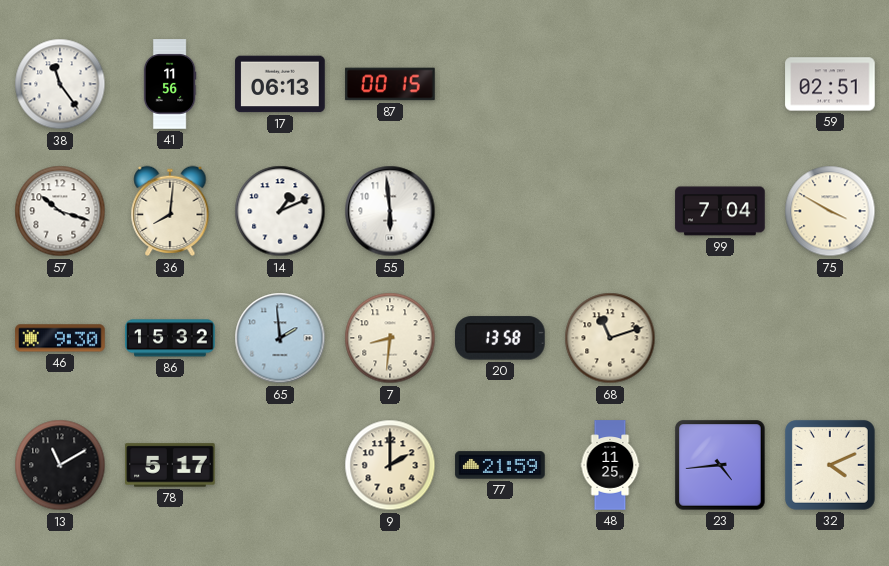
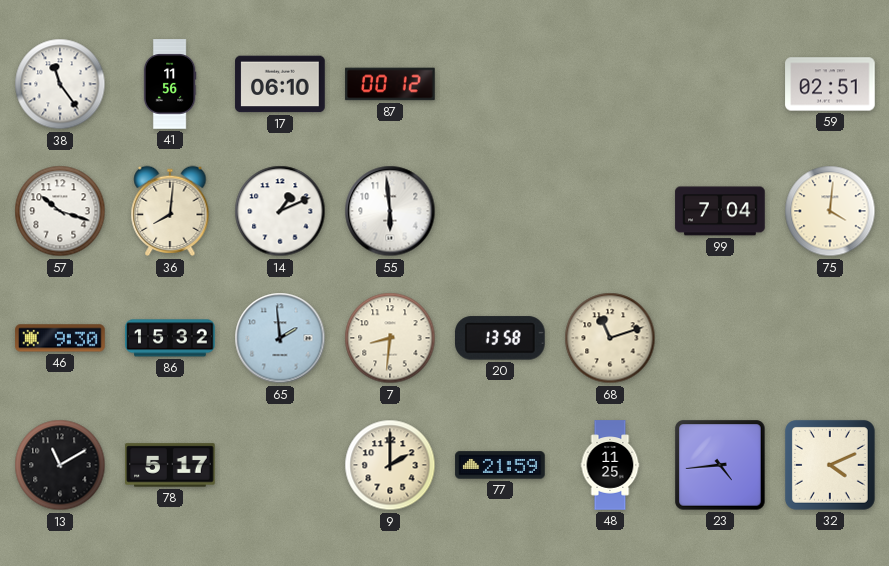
17: 06:13 -> 06:10
87: 00:15 -> 00:12
75: 3:50 -> 4:01
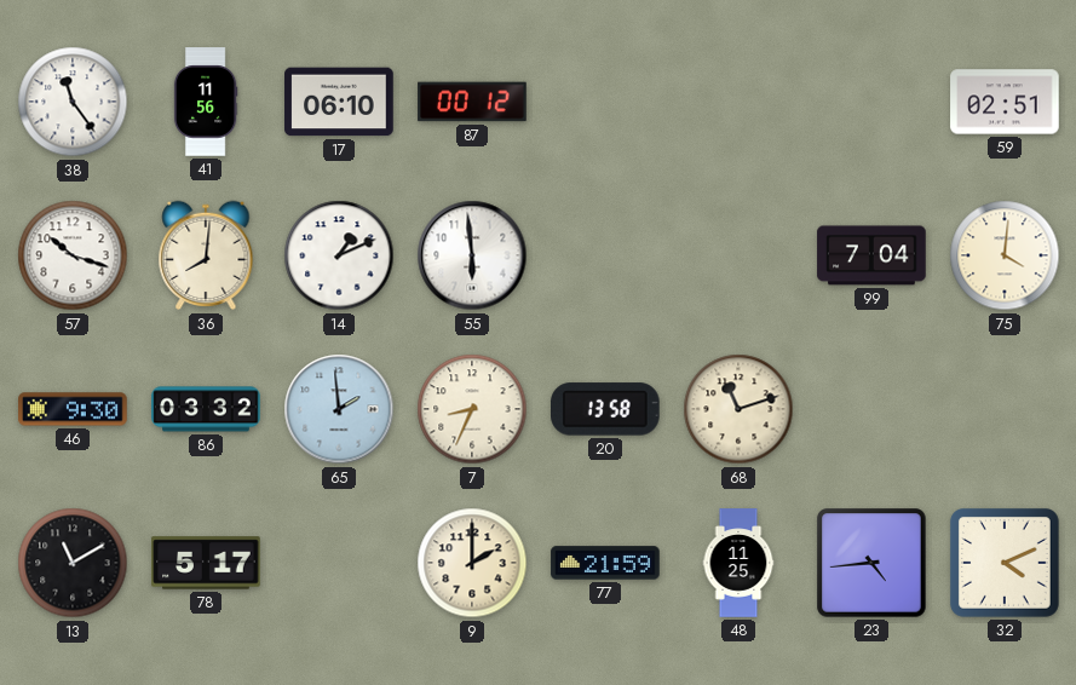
86: 15:32 -> 03:32
7: 8:31 -> 8:34
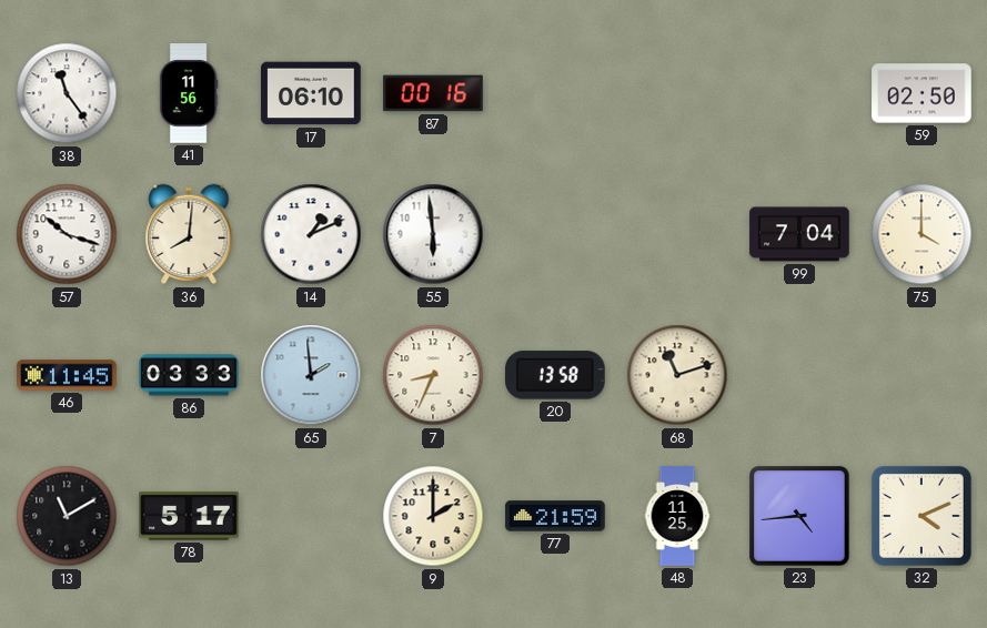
87: 00:12 -> 00:16
59: 02:51 -> 02:50
75: 4:01 -> 4:00
46: 9:30 -> 11:45
86: 03:32 -> 03:33
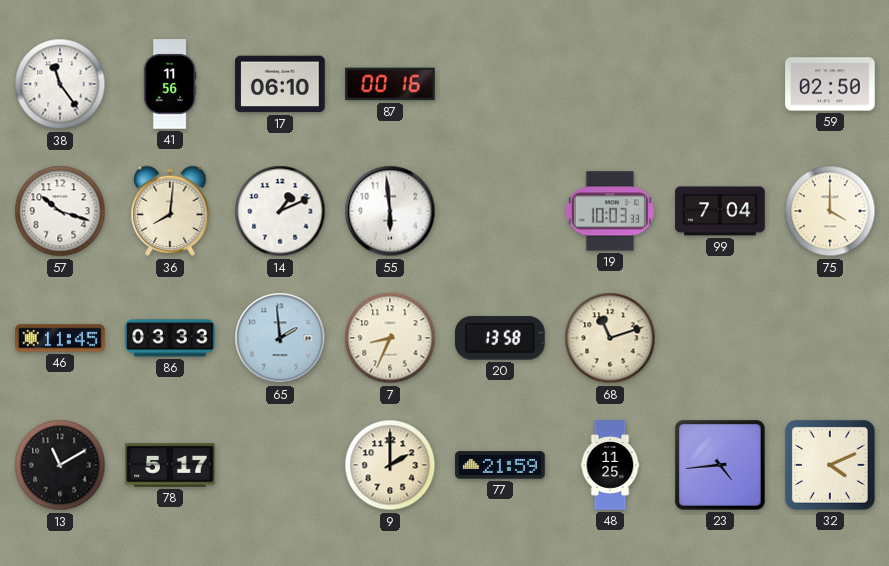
19: none -> 10:03
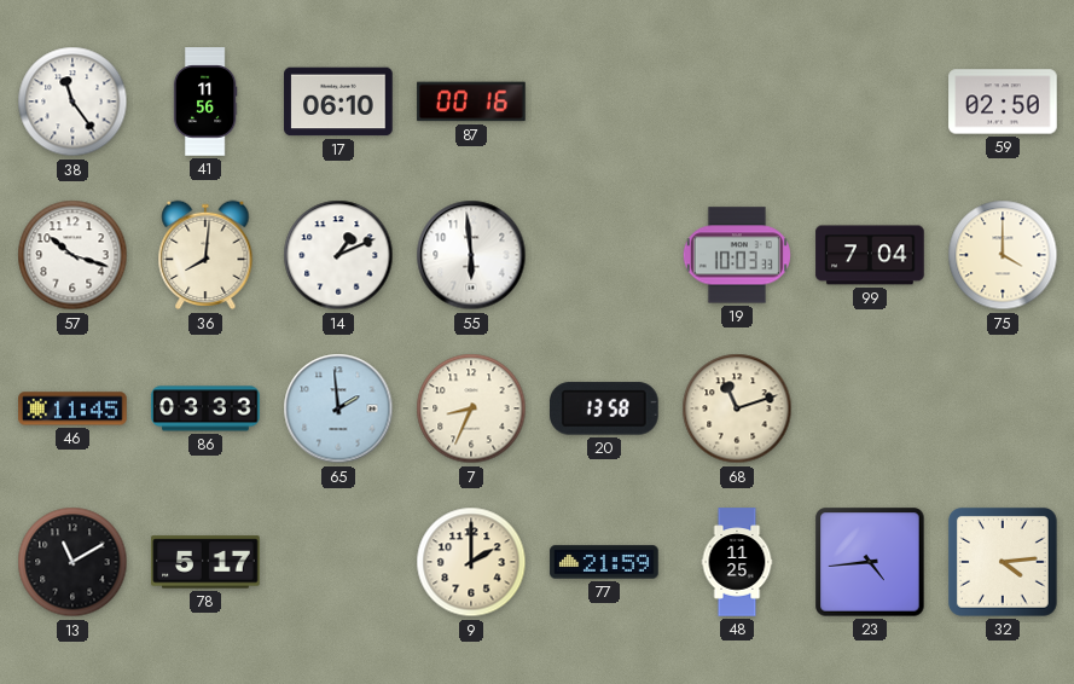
32: 4:11 -> 4:14
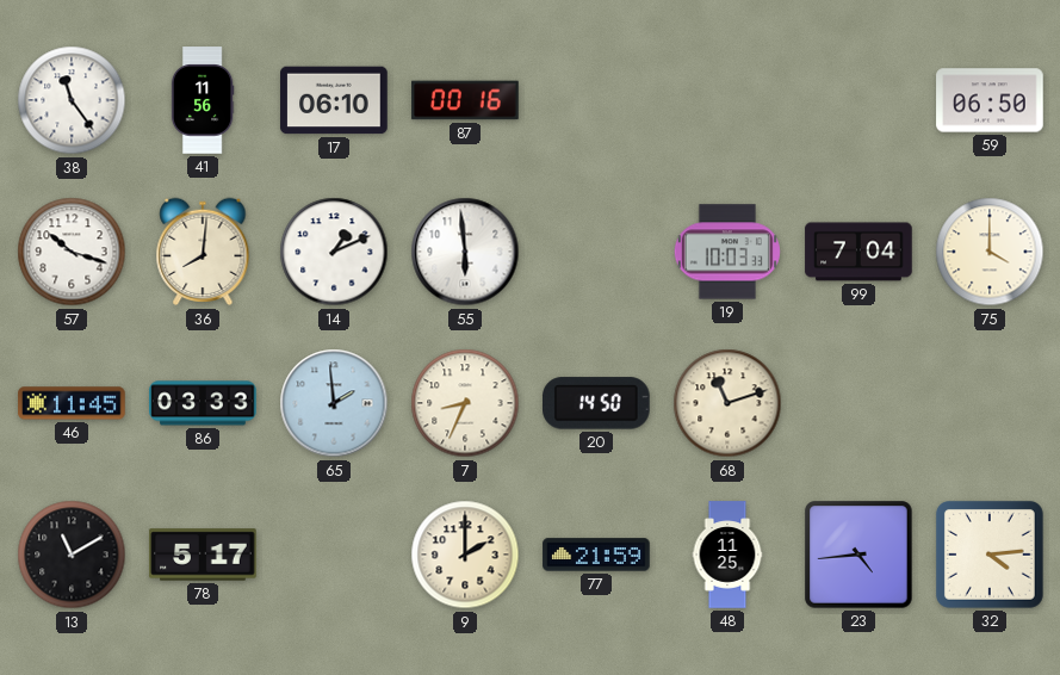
59: 02:50 -> 06:50
20: 13:58 -> 14:50
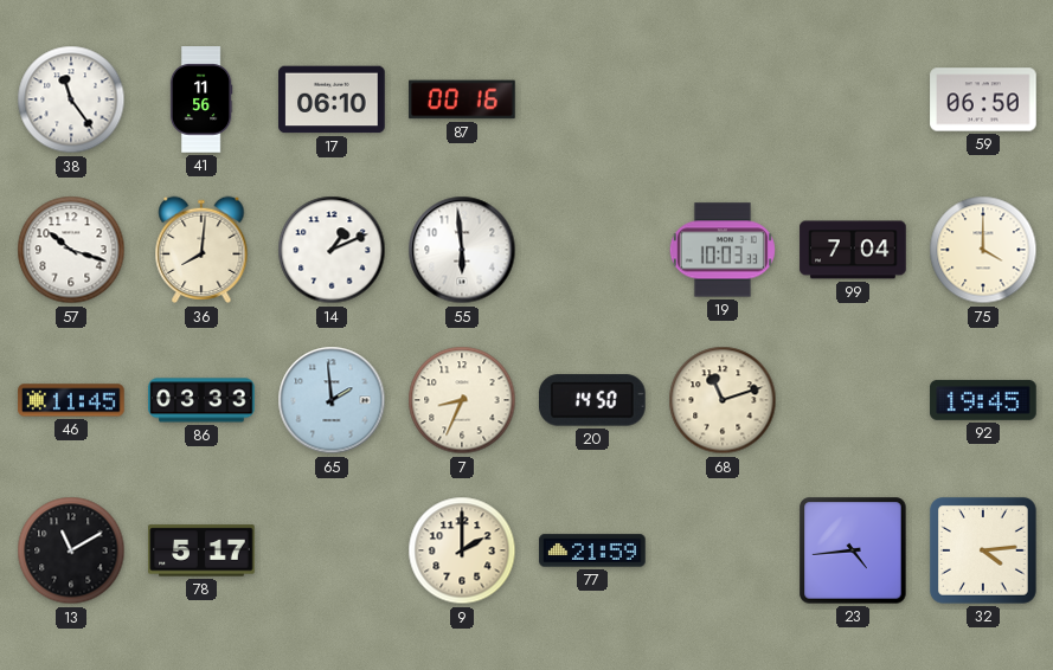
92: none -> 19:45
48: 11:25 -> none
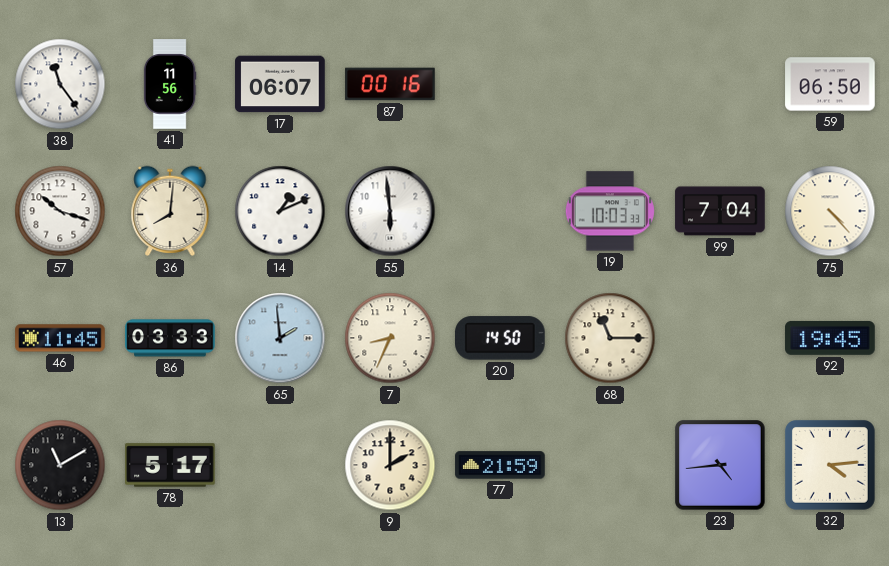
17: 06:10 -> 06:07
75: 4:00 -> 4:23
68: 11:12 -> 11:15
